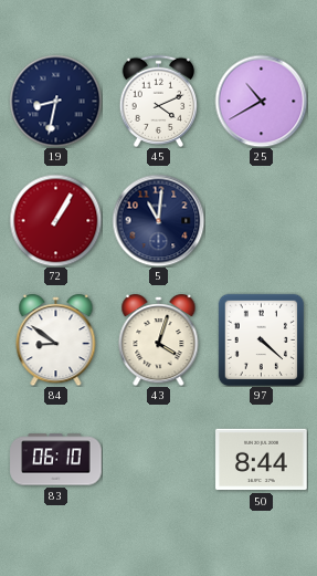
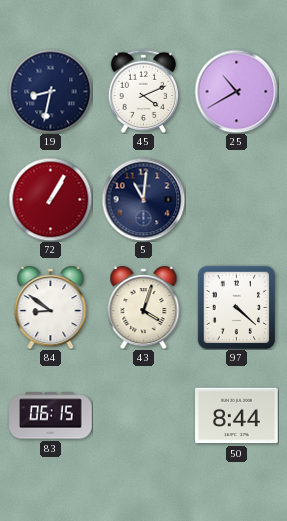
83: 06:10 -> 06:15
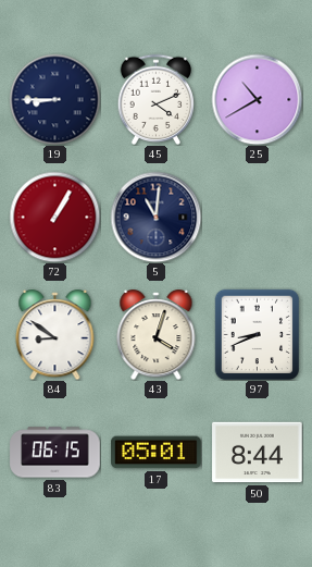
19: 8:32 -> 8:45
97: 4:22 -> 8:41
17: none -> 05:01
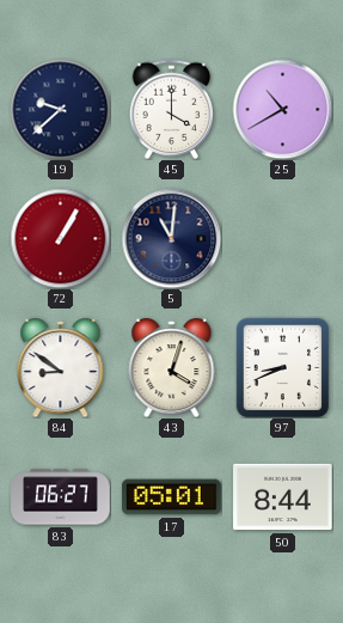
19: 8:45 -> 9:38
45: 4:11 -> 4:00
83: 06:15 -> 06:27
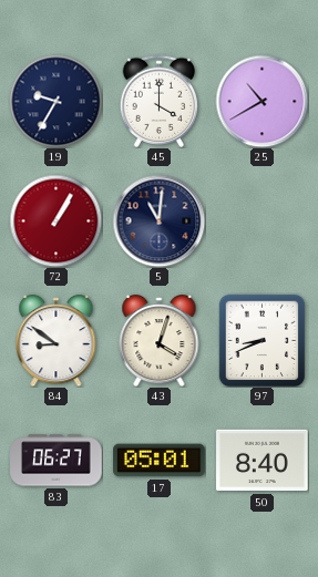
19: 9:38 -> 9:35
50: 8:44 -> 8:40
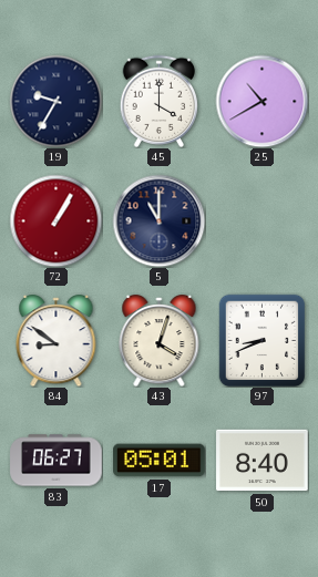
5: 11:01 -> 11:00
